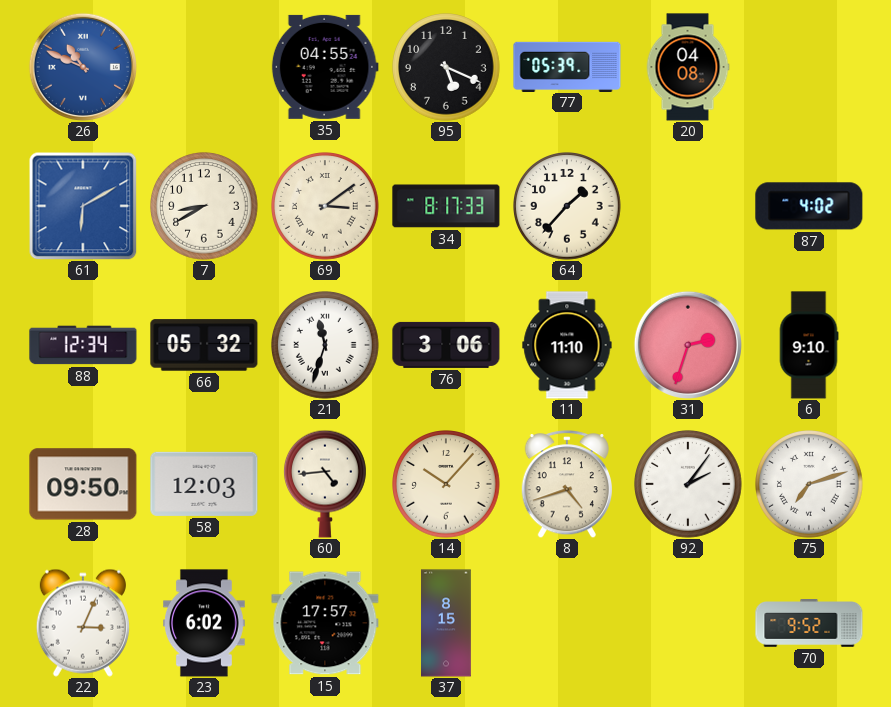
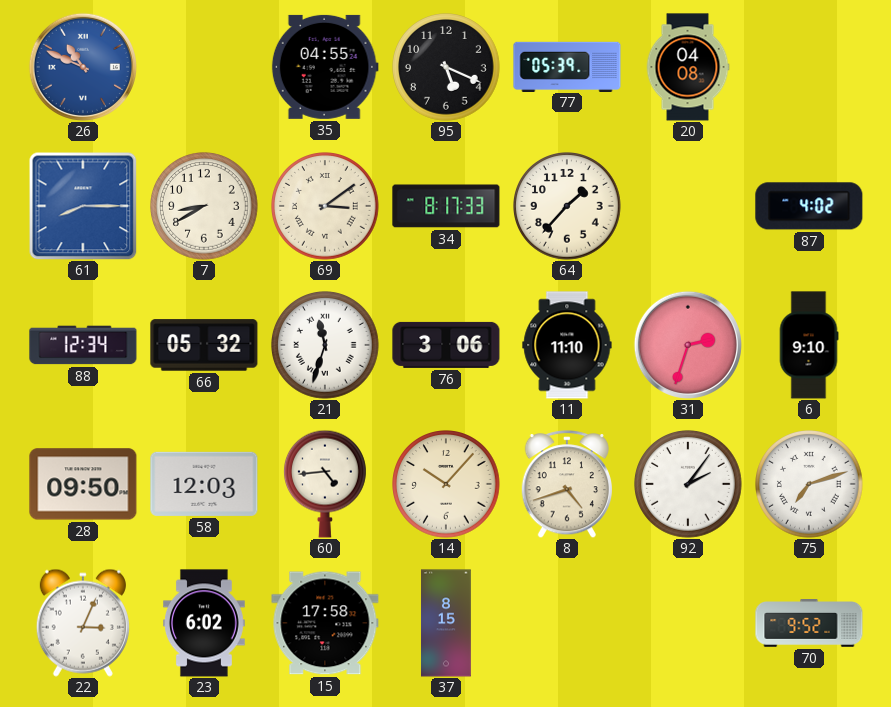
61: 6:10 -> 8:15
15: 17:57 -> 17:58
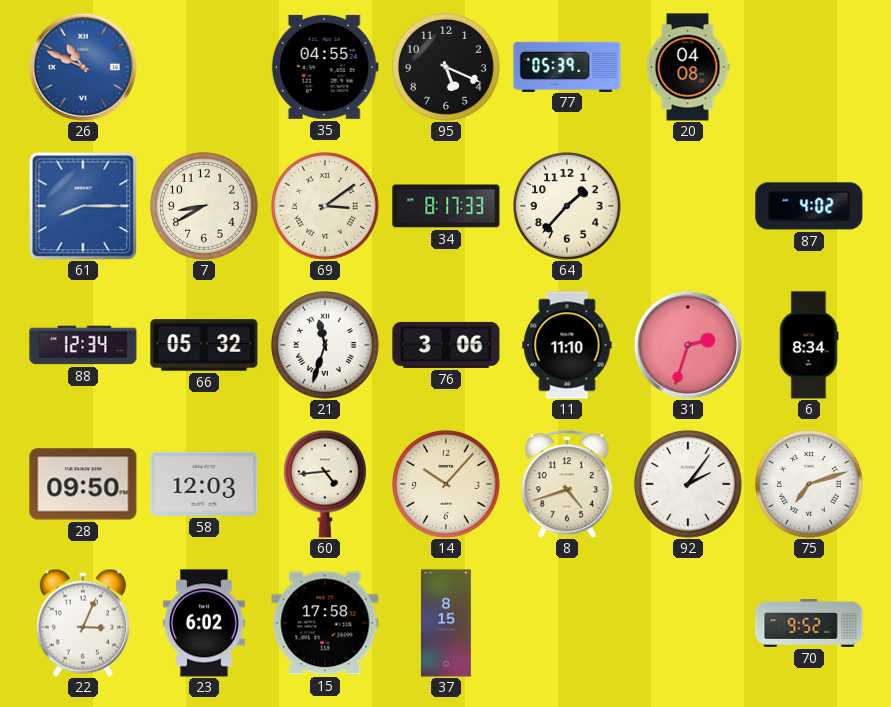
6: 9:10 -> 8:34
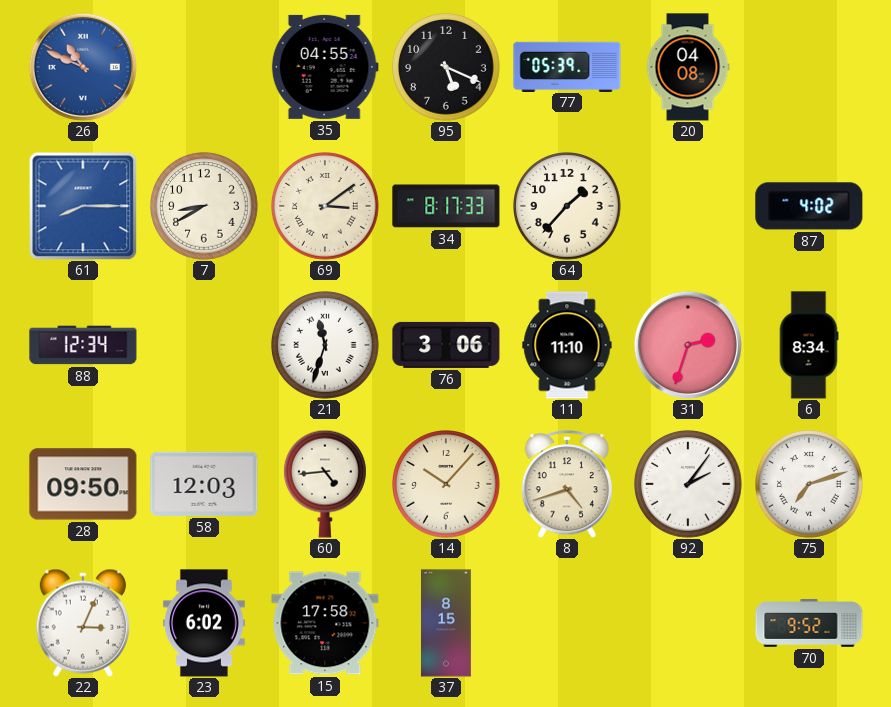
66: 05:32 -> none
